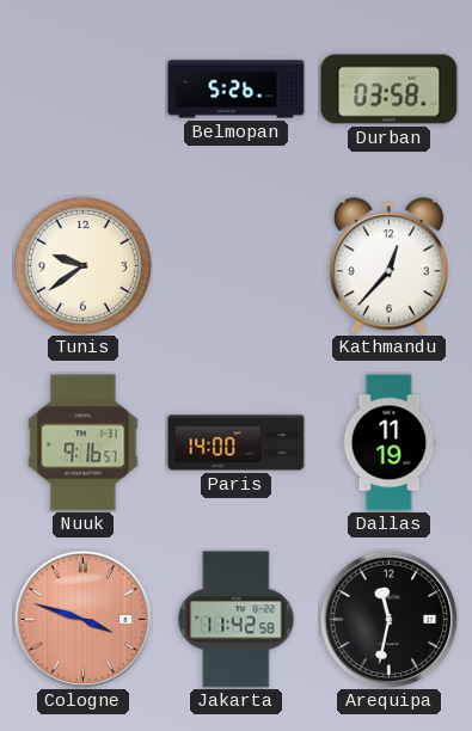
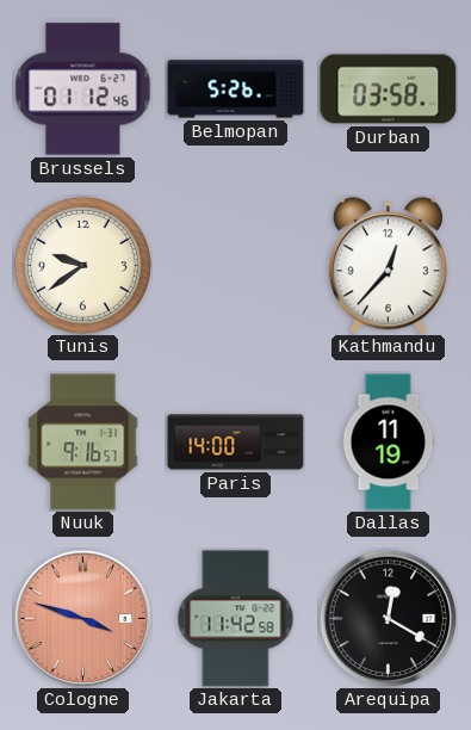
Brussels: none -> 01:12
Arequipa: 11:32 -> 12:20
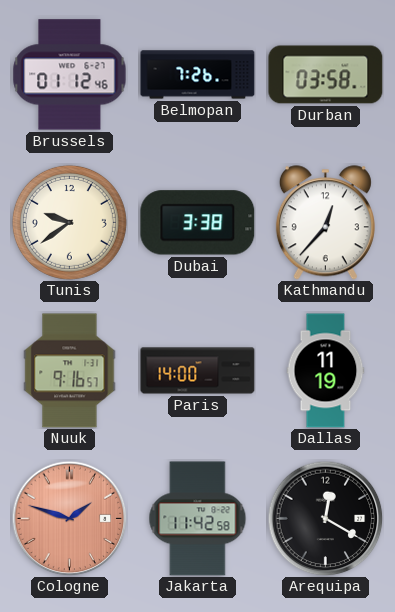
Belmopan: 5:26 -> 7:26
Dubai: none -> 3:38
Cologne: 3:48 -> 1:48
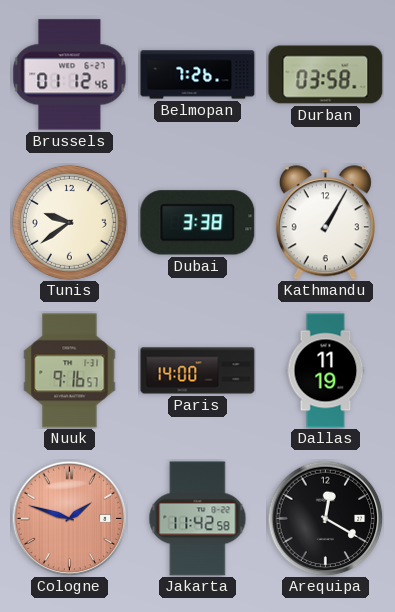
Kathmandu: 12:37 -> 1:05
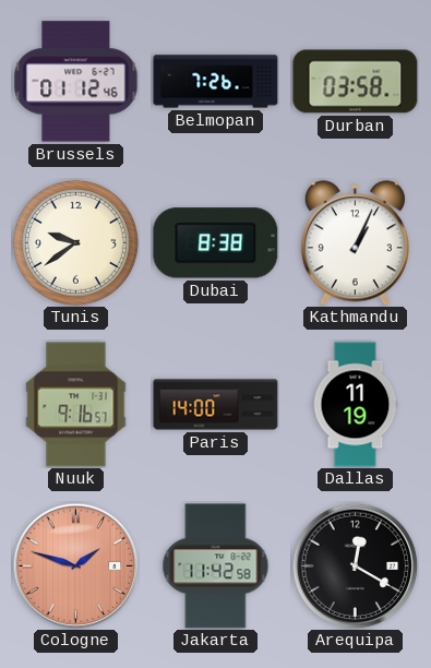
Dubai: 3:38 -> 8:38
Kathmandu: 1:05 -> 1:04
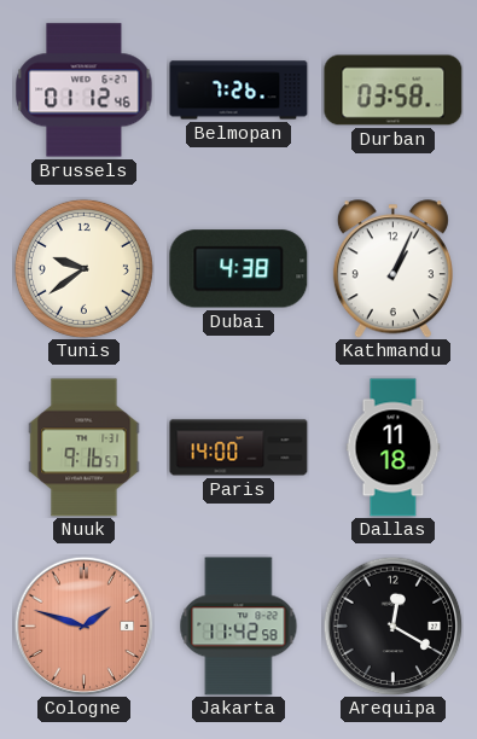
Dubai: 8:38 -> 4:38
Dallas: 11:19 -> 11:18
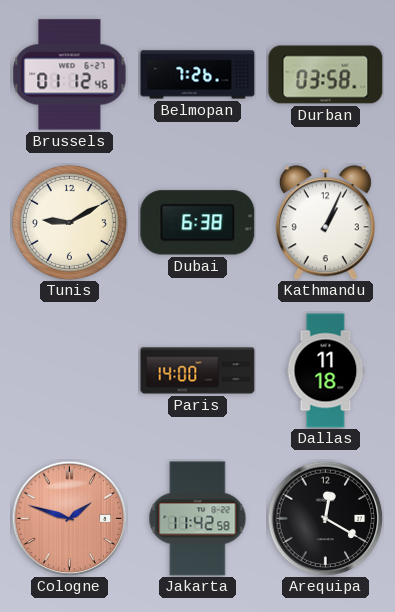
Tunis: 9:39 -> 9:10
Dubai: 4:38 -> 6:38
Nuuk: 9:16 -> none
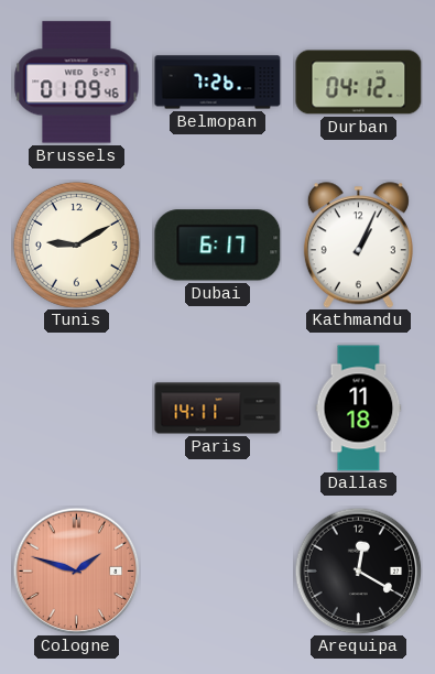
Brussels: 01:12 -> 01:09
Durban: 03:58 -> 04:12
Dubai: 6:38 -> 6:17
Paris: 14:00 -> 14:11
Jakarta: 11:42 -> none
